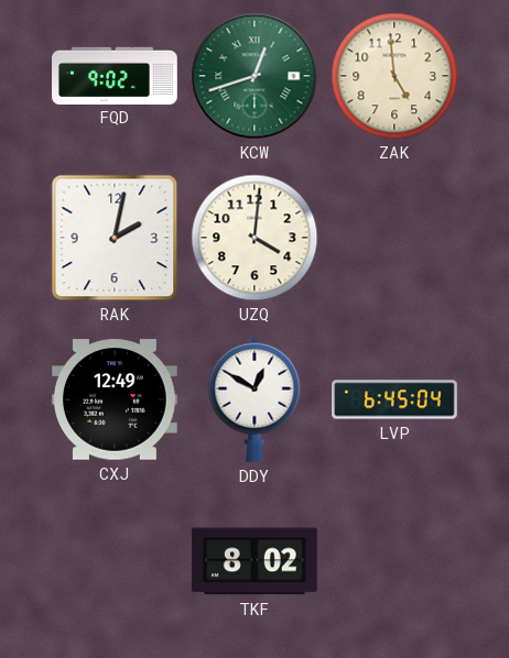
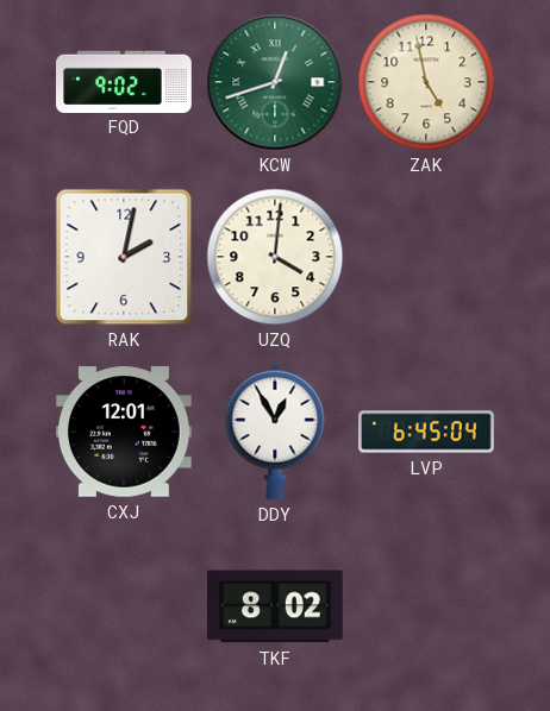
ZAK: 4:59 -> 4:58
CXJ: 12:49 -> 12:01
DDY: 12:50 -> 12:55
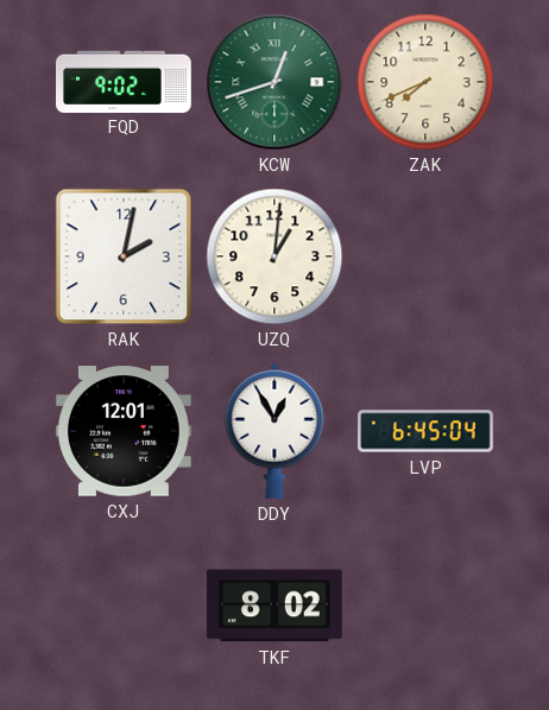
ZAK: 4:58 -> 7:41
UZQ: 4:01 -> 1:01
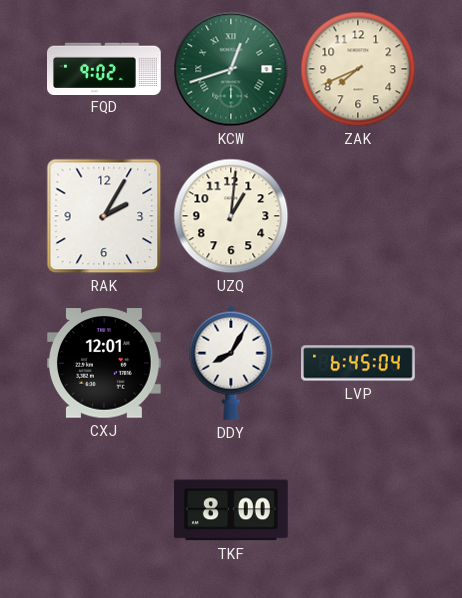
RAK: 2:02 -> 2:05
DDY: 12:55 -> 8:05
TKF: 8:02 -> 8:00
